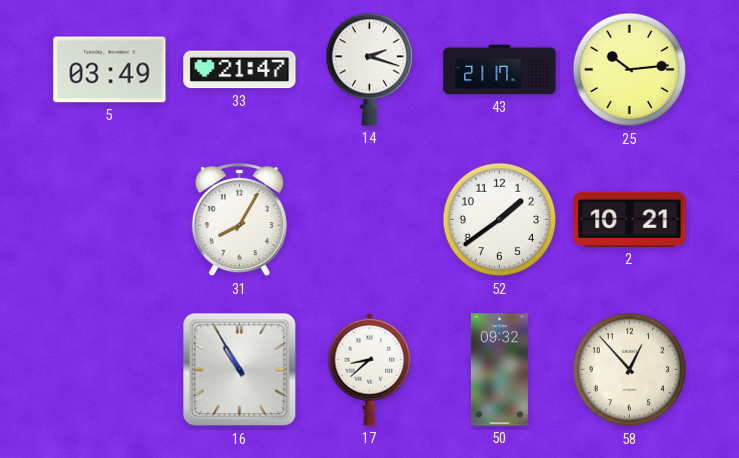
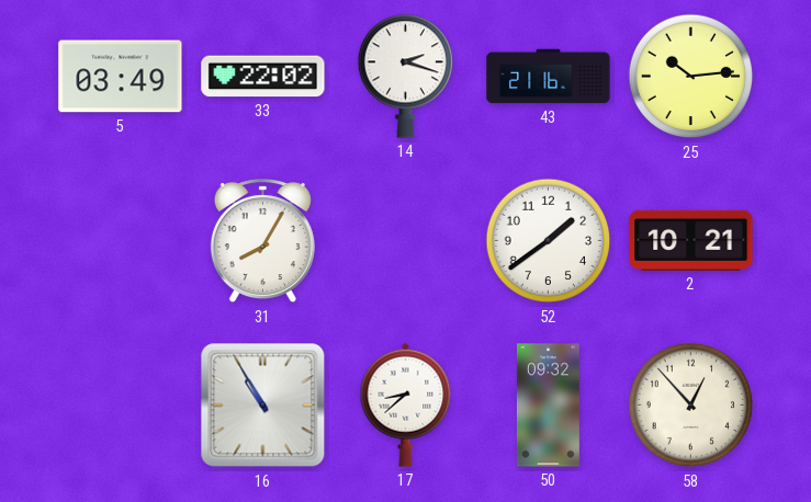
33: 21:47 -> 22:02
43: 21:17 -> 21:16
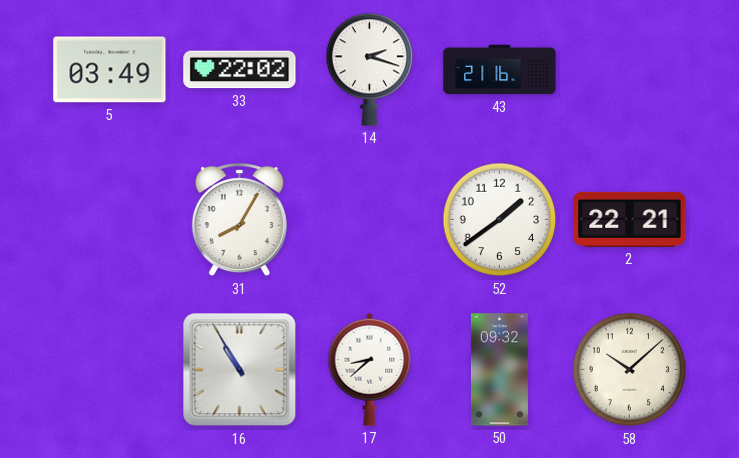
25: 10:14 -> none
2: 10:21 -> 22:21
58: 12:53 -> 10:08
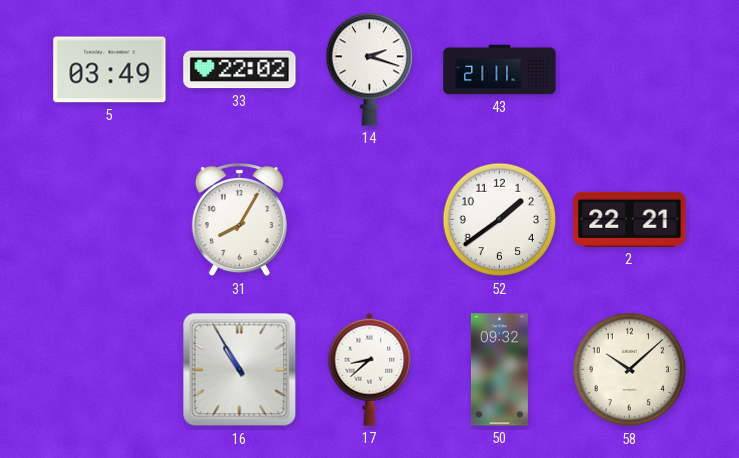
43: 21:16 -> 21:11
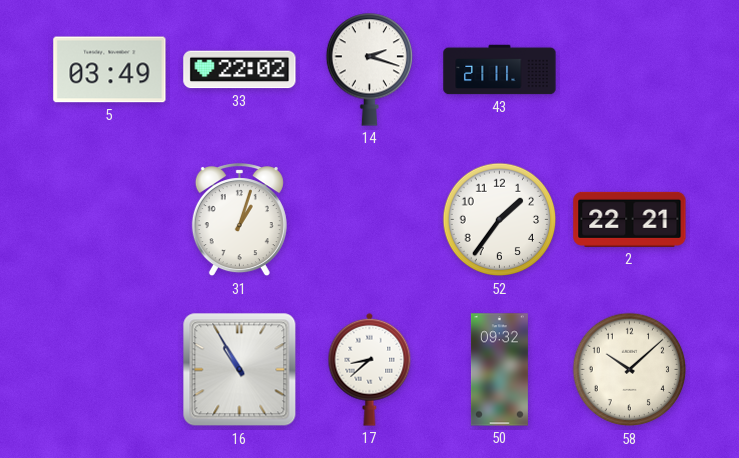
31: 8:05 -> 1:03
52: 1:39 -> 1:36
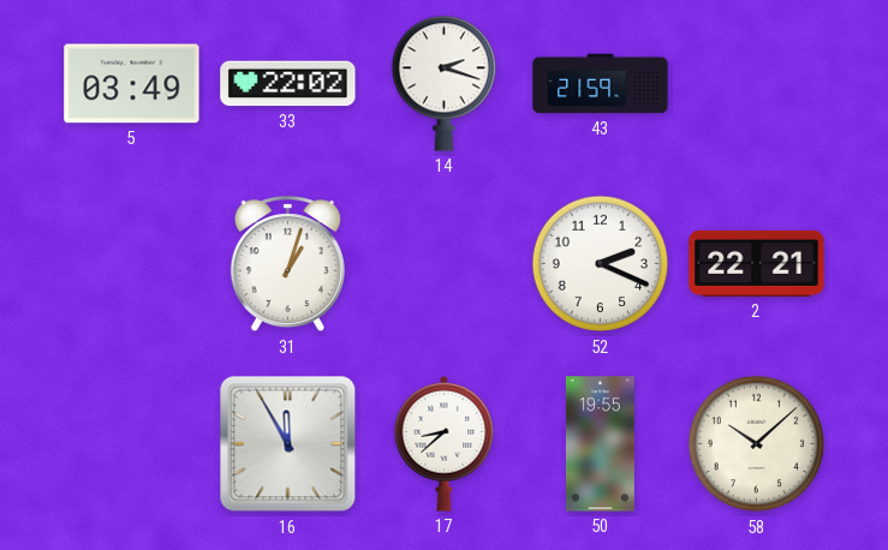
43: 21:11 -> 21:59
52: 1:36 -> 2:19
16: 10:55 -> 11:55
50: 09:32 -> 19:55
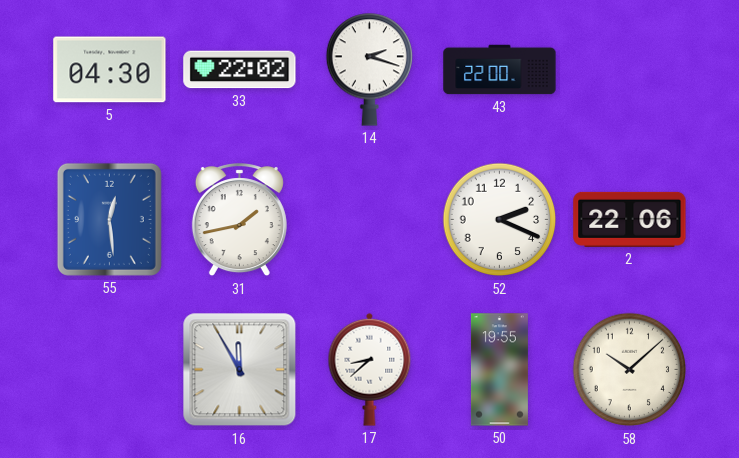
5: 03:49 -> 04:30
43: 21:59 -> 22:00
55: none -> 12:29
31: 1:03 -> 1:43
2: 22:21 -> 22:06
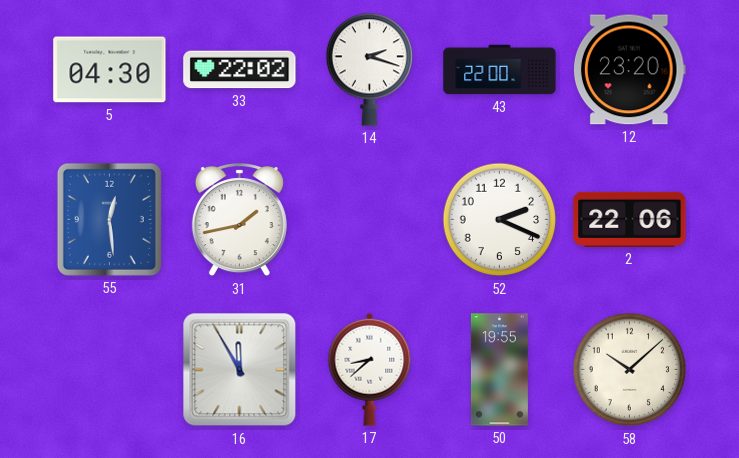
12: none -> 23:20
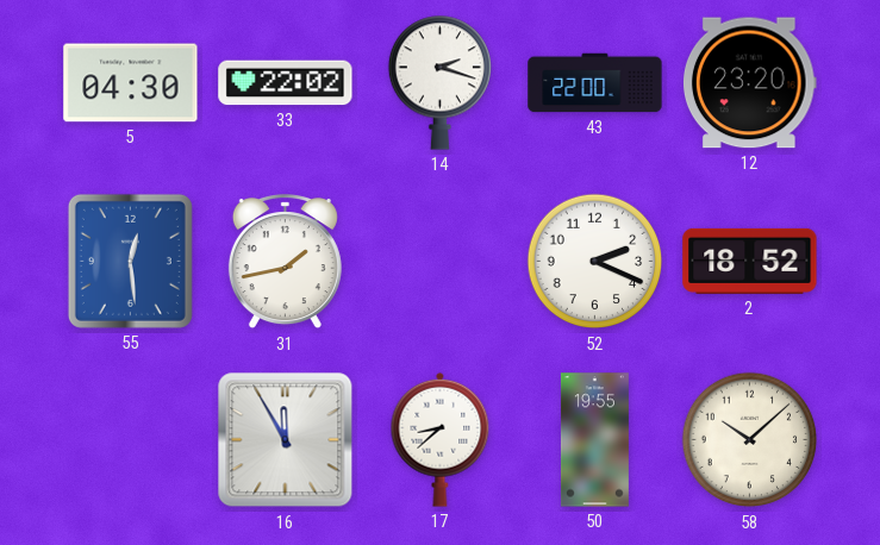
2: 22:06 -> 18:52
